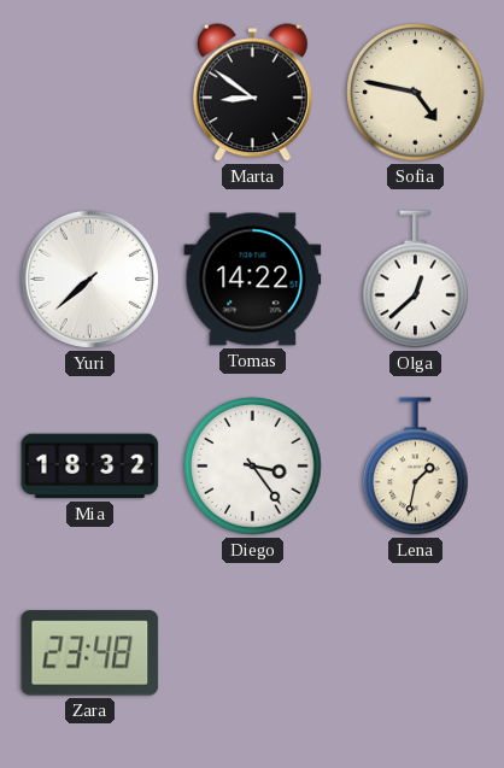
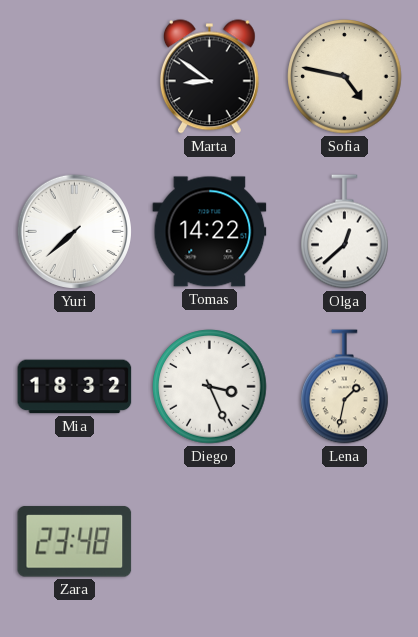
Diego: 3:24 -> 3:26
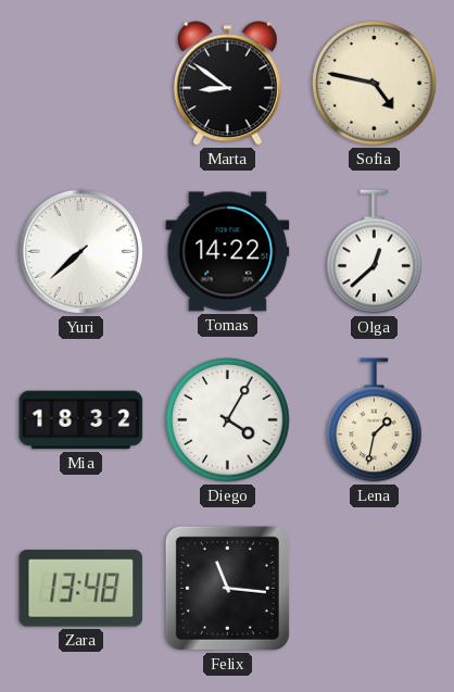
Diego: 3:26 -> 4:05
Zara: 23:48 -> 13:48
Felix: none -> 11:16
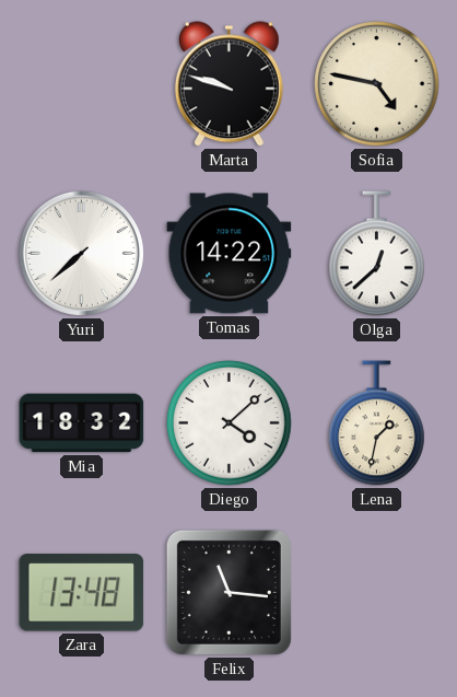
Marta: 8:51 -> 9:48
Diego: 4:05 -> 4:08
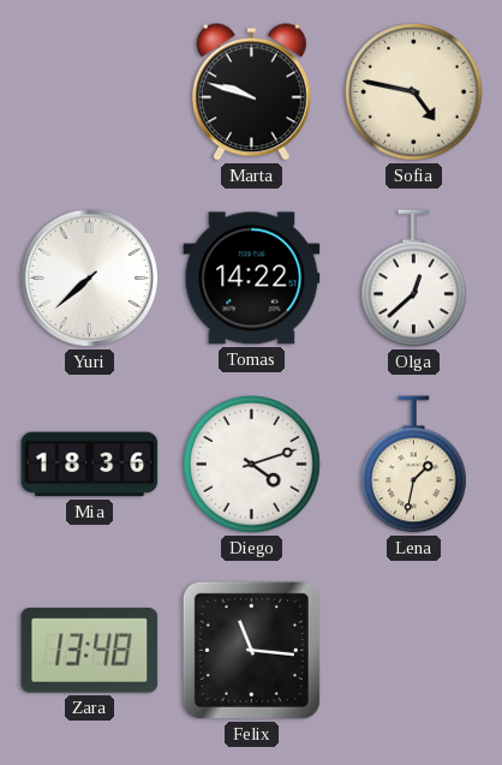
Mia: 18:32 -> 18:36
Diego: 4:08 -> 4:12
